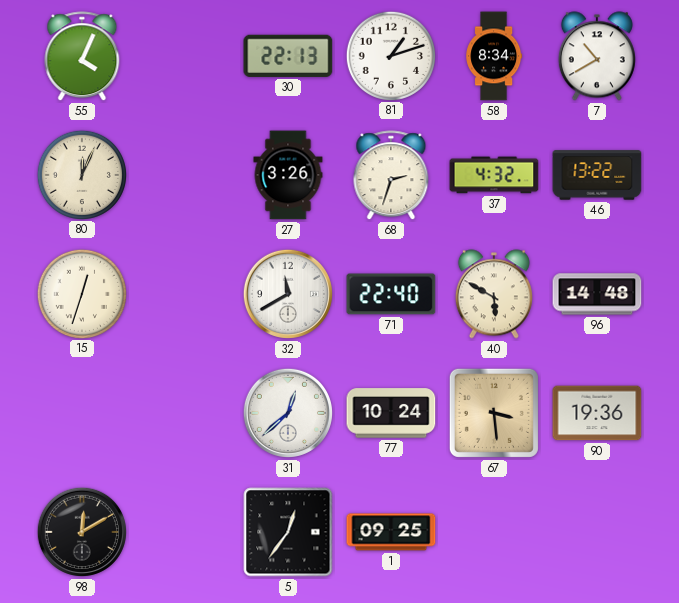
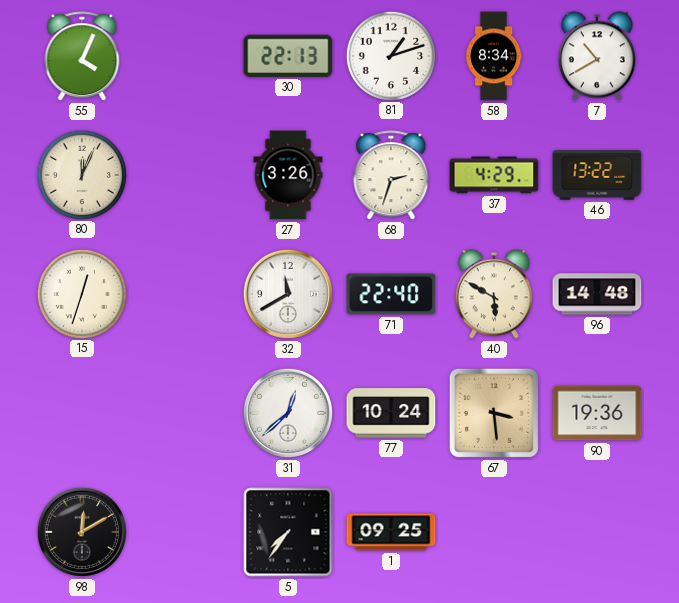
37: 4:32 -> 4:29
5: 12:36 -> 7:36
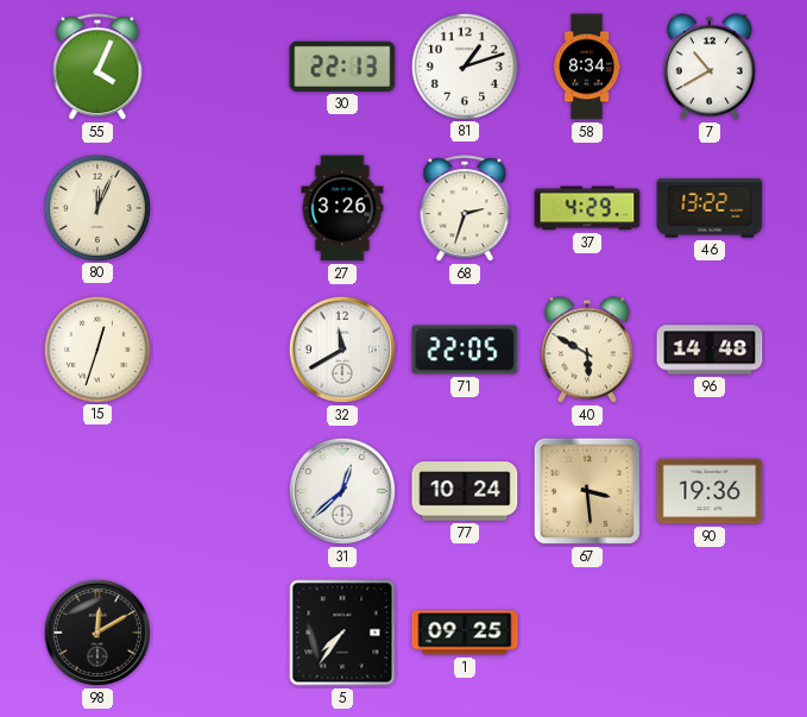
71: 22:40 -> 22:05
